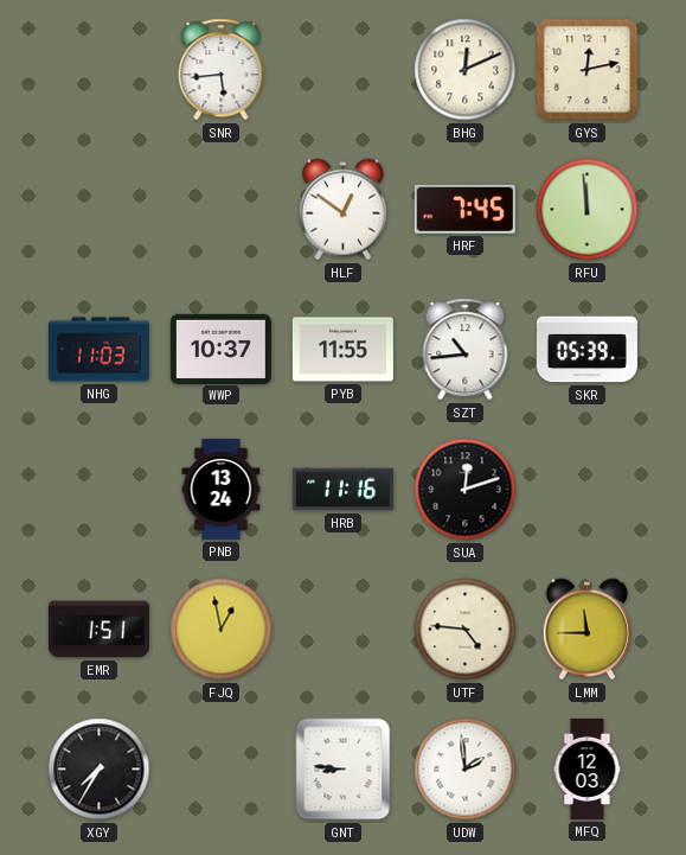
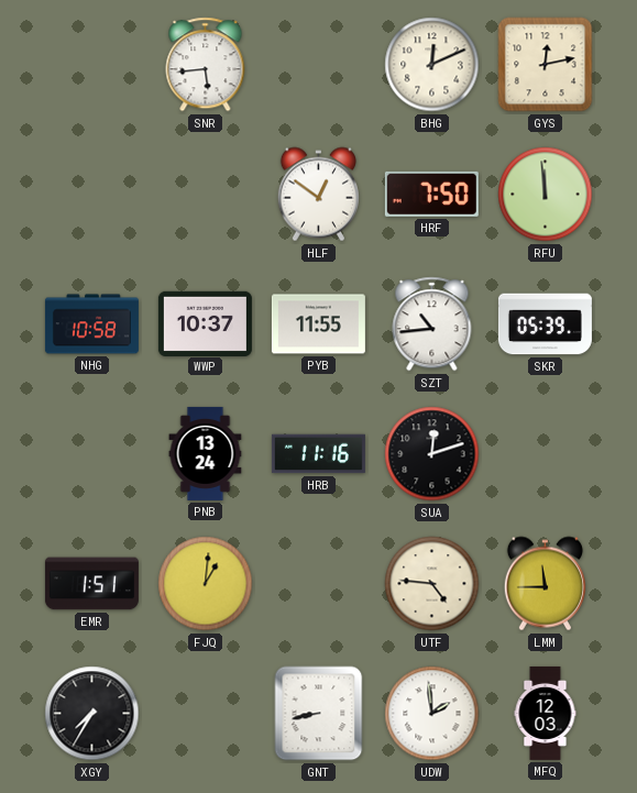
HRF: 7:45 -> 7:50
NHG: 11:03 -> 10:58
FJQ: 12:58 -> 1:01
GNT: 8:46 -> 8:43
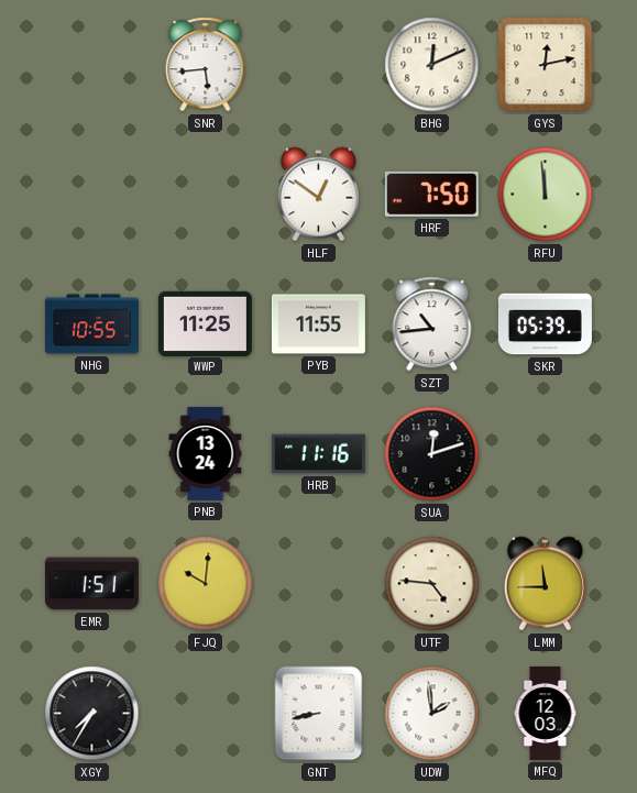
NHG: 10:58 -> 10:55
WWP: 10:37 -> 11:25
FJQ: 1:01 -> 10:01
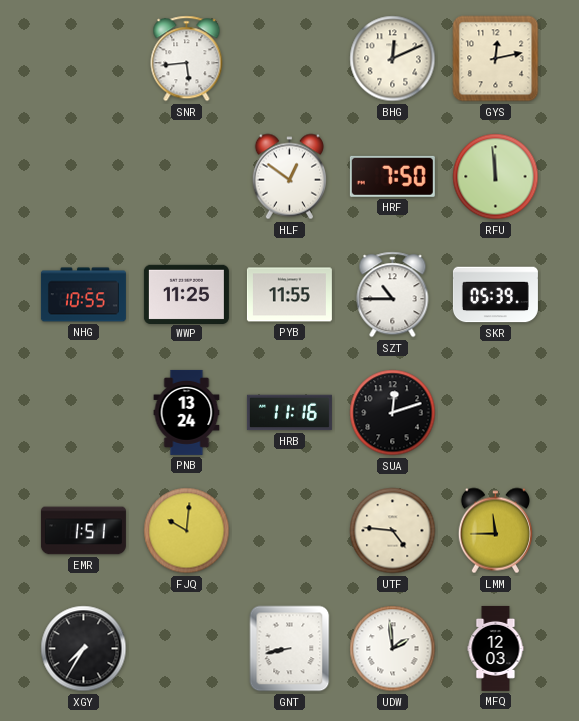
SZT: 10:44 -> 10:45
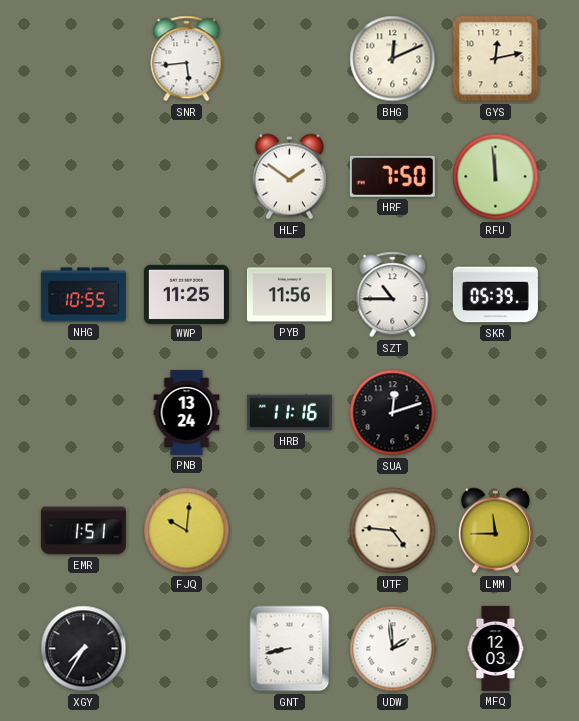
HLF: 12:51 -> 1:51
PYB: 11:55 -> 11:56
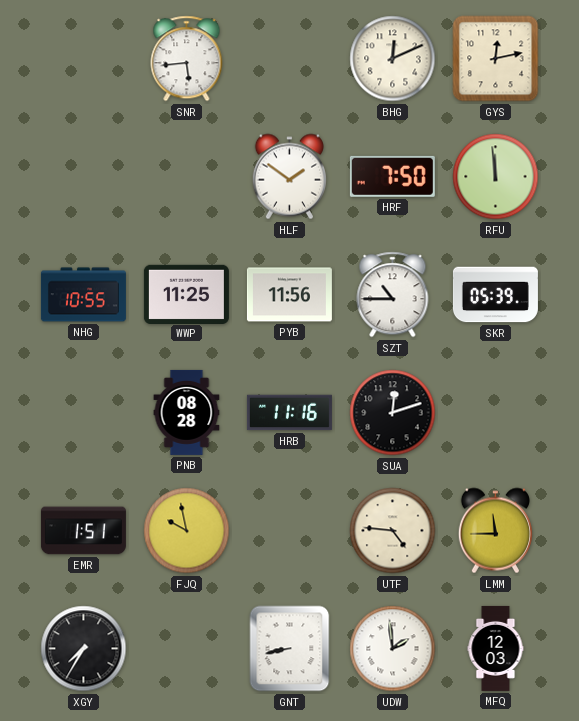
PNB: 13:24 -> 08:28
FJQ: 10:01 -> 9:58
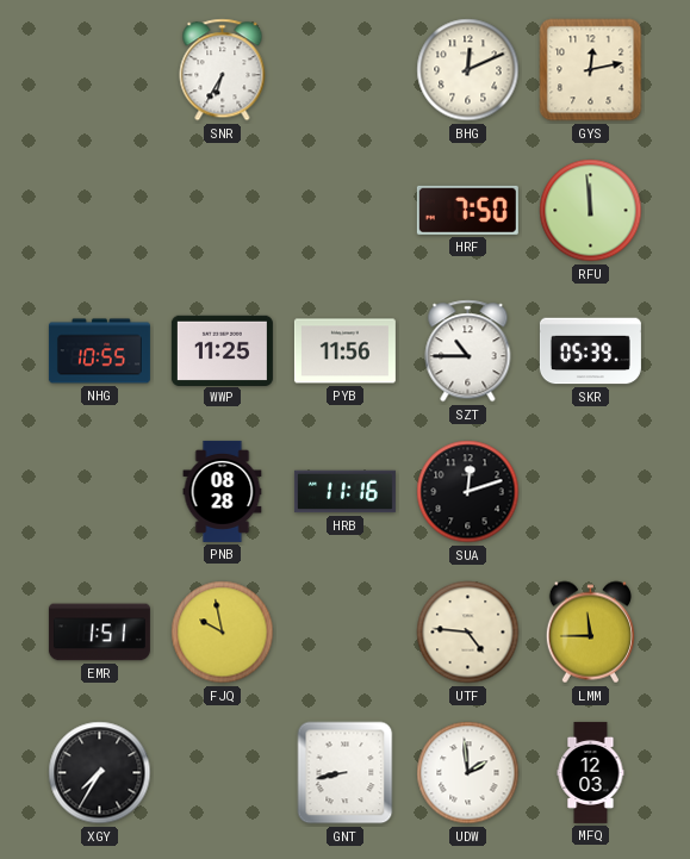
SNR: 5:44 -> 6:35
HLF: 1:51 -> none
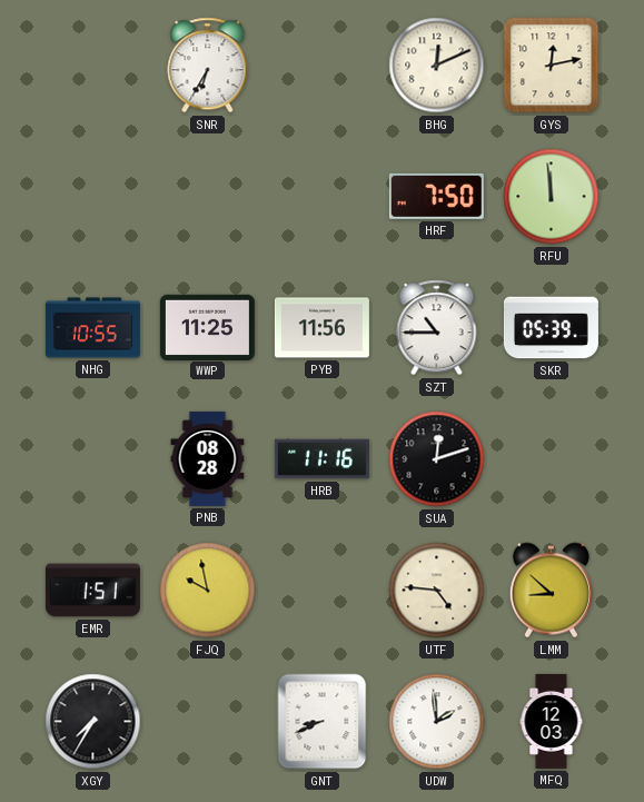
LMM: 11:45 -> 8:52
GNT: 8:43 -> 8:41
